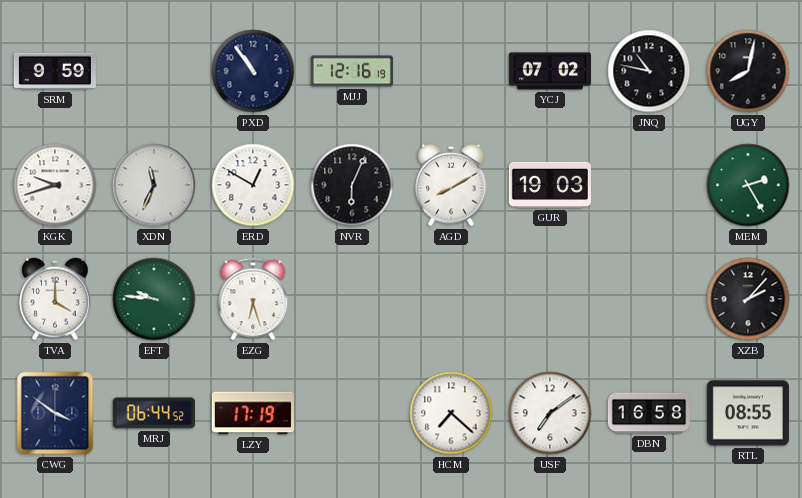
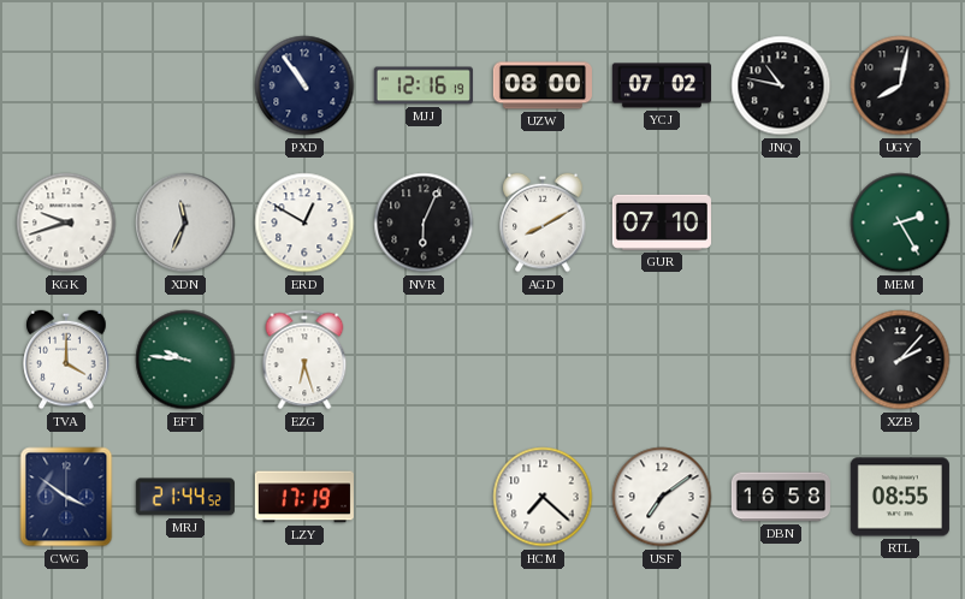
SRM: 9:59 -> none
UZW: none -> 08:00
GUR: 19:03 -> 07:10
MRJ: 06:44 -> 21:44
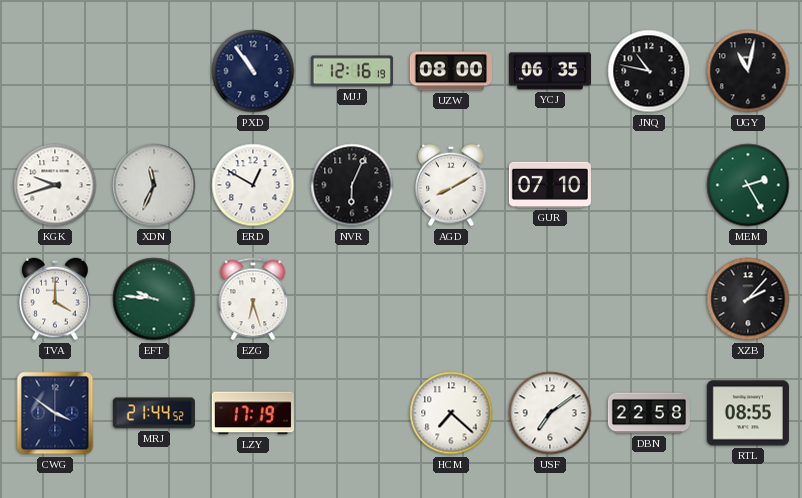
YCJ: 07:02 -> 06:35
UGY: 8:02 -> 11:02
DBN: 16:58 -> 22:58
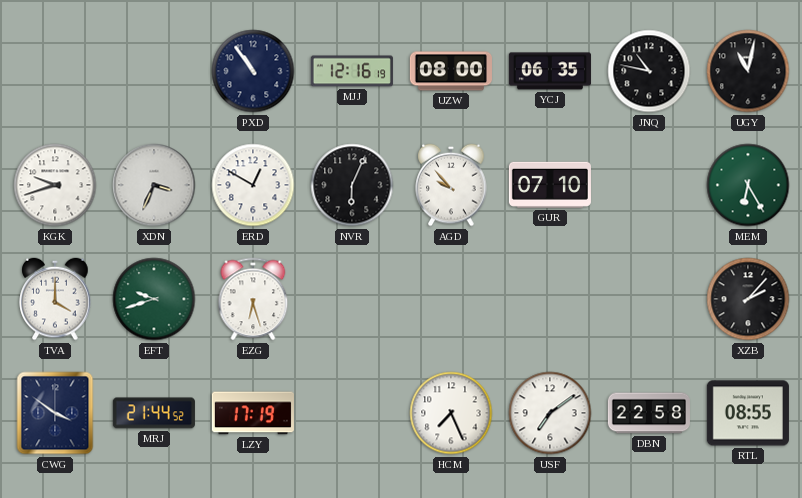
XDN: 11:34 -> 3:34
AGD: 8:10 -> 9:53
MEM: 2:25 -> 6:25
EFT: 9:46 -> 9:42
HCM: 7:22 -> 7:26
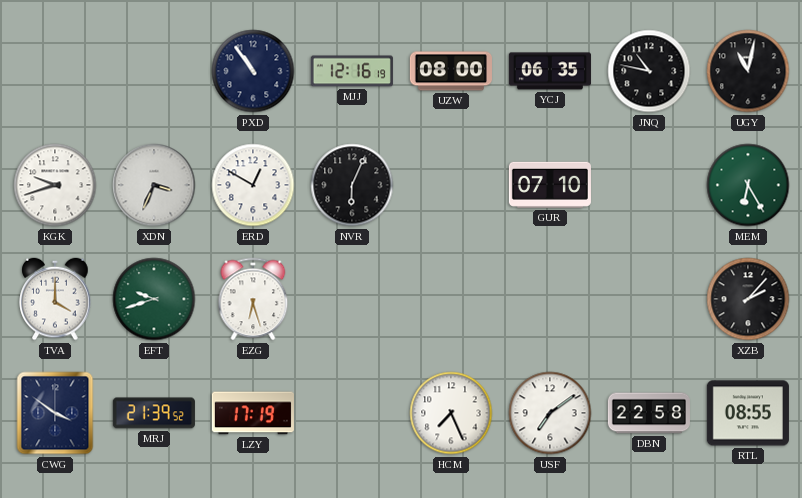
AGD: 9:53 -> none
MRJ: 21:44 -> 21:39
